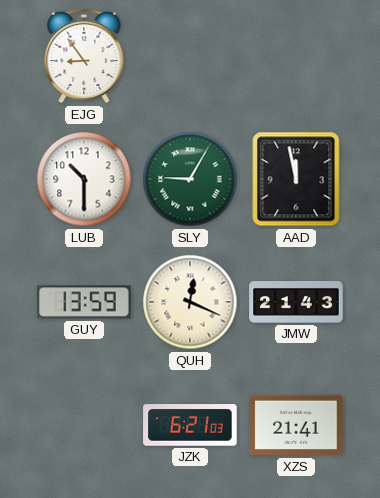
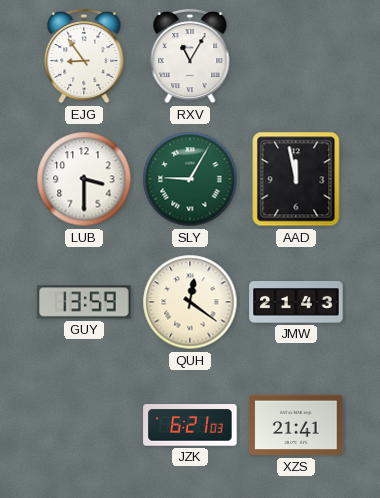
RXV: none -> 11:05
LUB: 10:30 -> 3:30
QUH: 12:19 -> 12:21
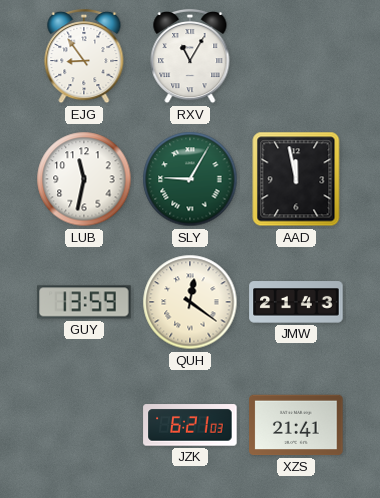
LUB: 3:30 -> 11:32
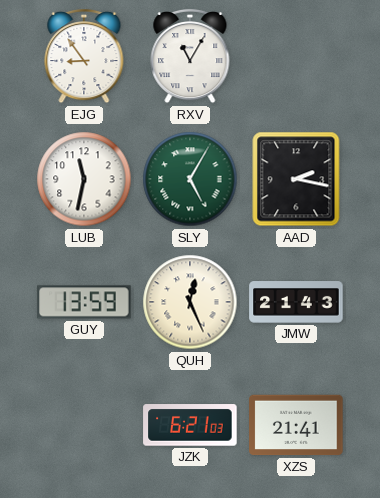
SLY: 9:05 -> 5:05
AAD: 11:58 -> 2:17
QUH: 12:21 -> 12:26
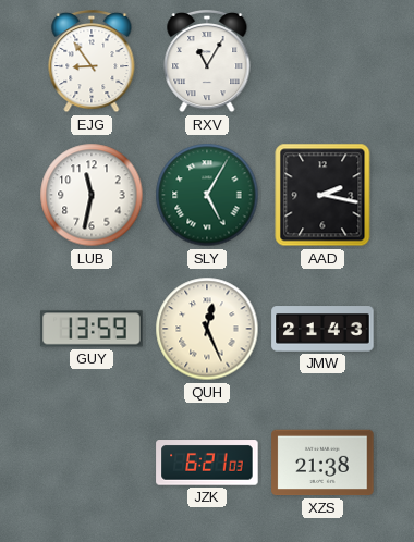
XZS: 21:41 -> 21:38
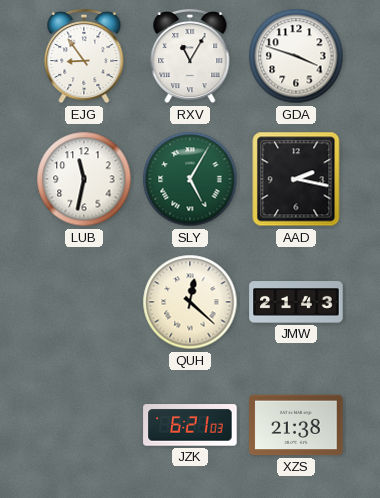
GDA: none -> 3:48
GUY: 13:59 -> none
QUH: 12:26 -> 12:22
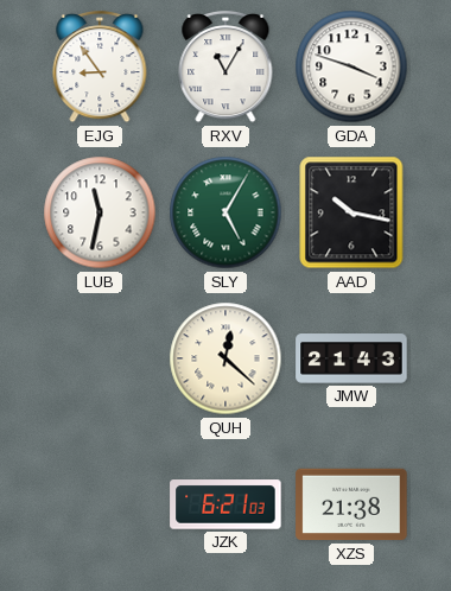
AAD: 2:17 -> 10:17
